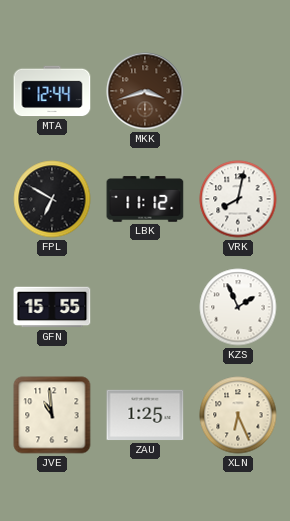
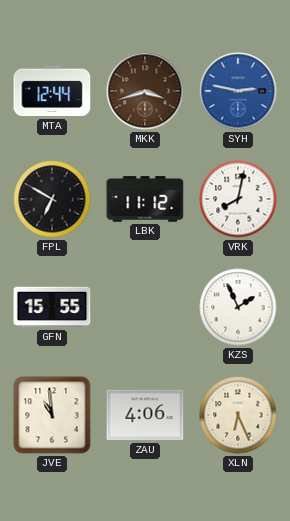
SYH: none -> 2:47
ZAU: 1:25 -> 4:06
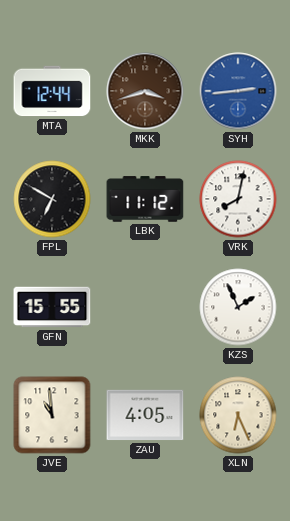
SYH: 2:47 -> 2:44
ZAU: 4:06 -> 4:05
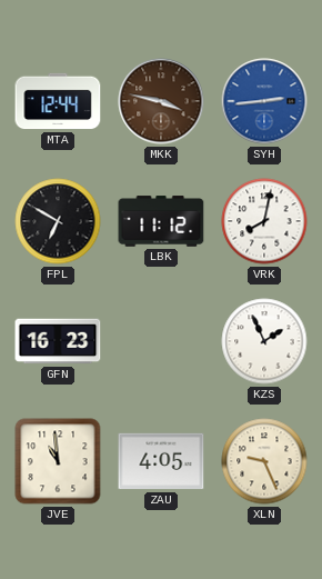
MKK: 3:42 -> 3:47
GFN: 15:55 -> 16:23
XLN: 6:26 -> 9:26
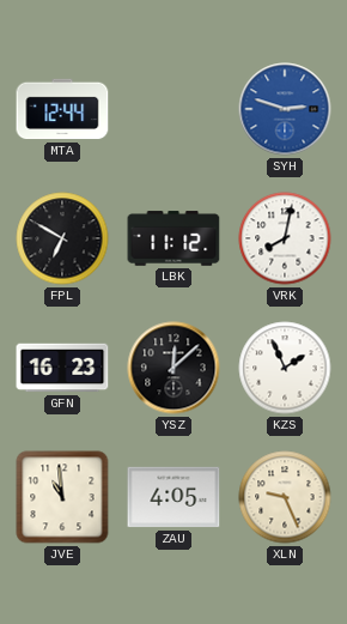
MKK: 3:47 -> none
SYH: 2:44 -> 2:48
YSZ: none -> 12:08
